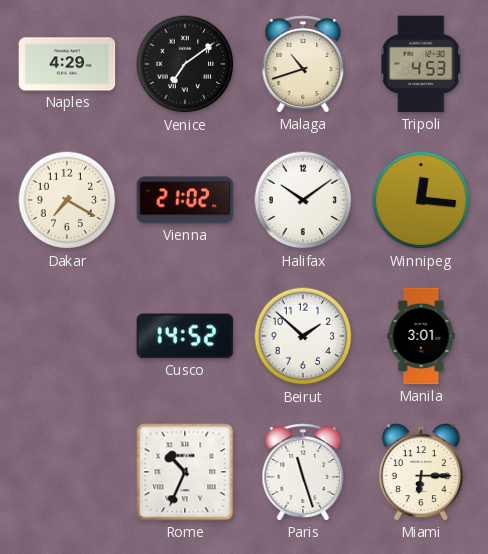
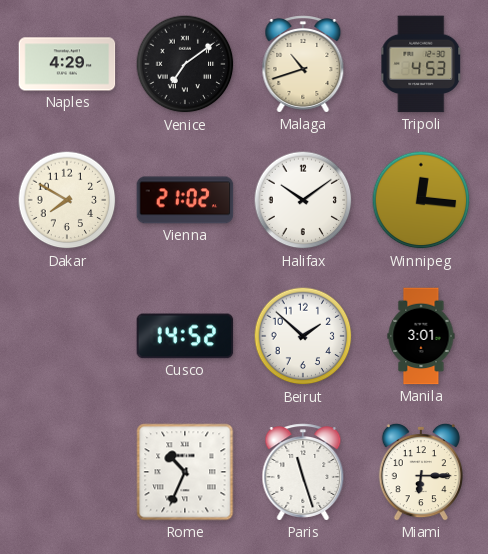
Dakar: 7:20 -> 7:50
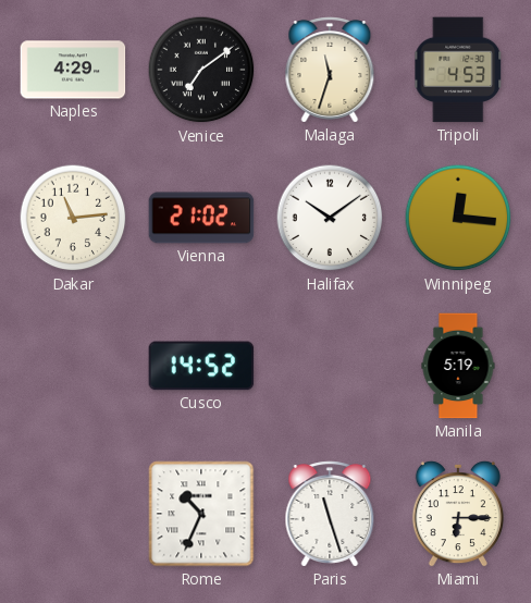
Malaga: 10:42 -> 11:33
Dakar: 7:50 -> 11:14
Beirut: 1:52 -> none
Manila: 3:01 -> 5:19
